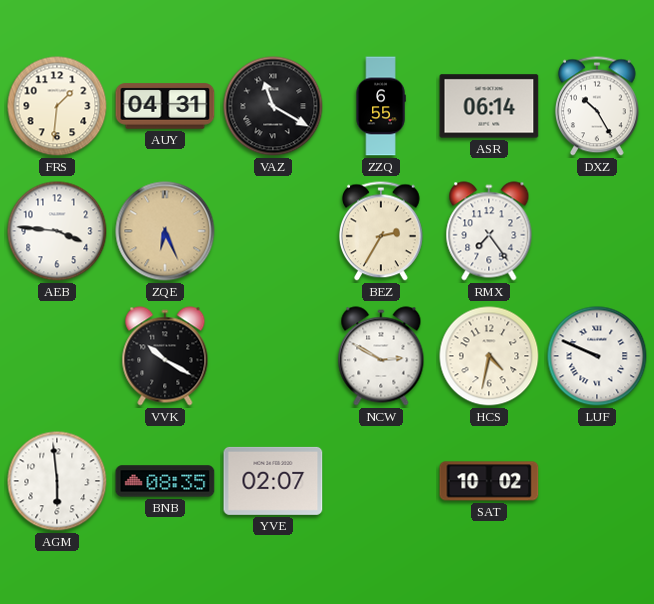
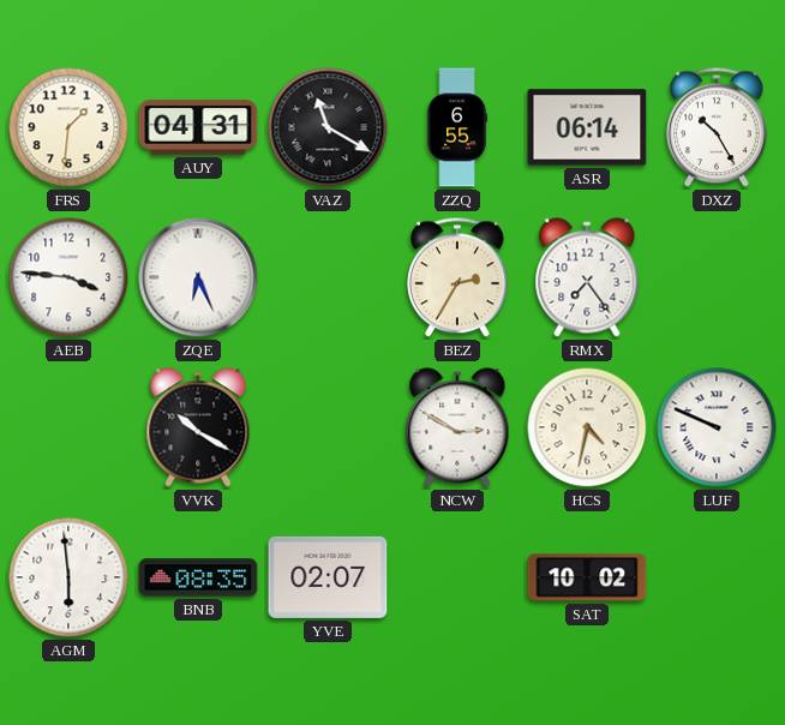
ZQE dial: champagne -> white
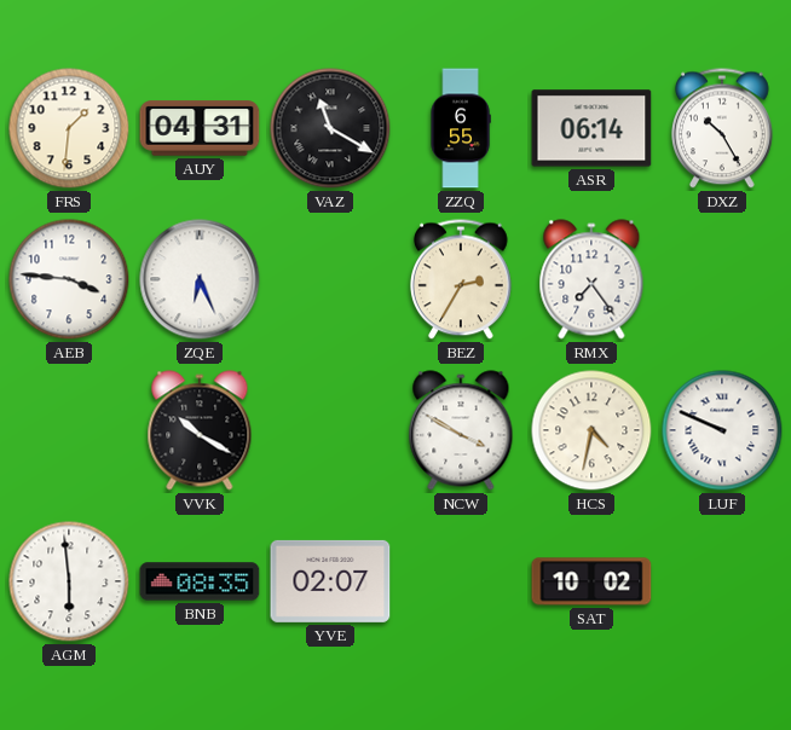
NCW: 2:50 -> 3:50
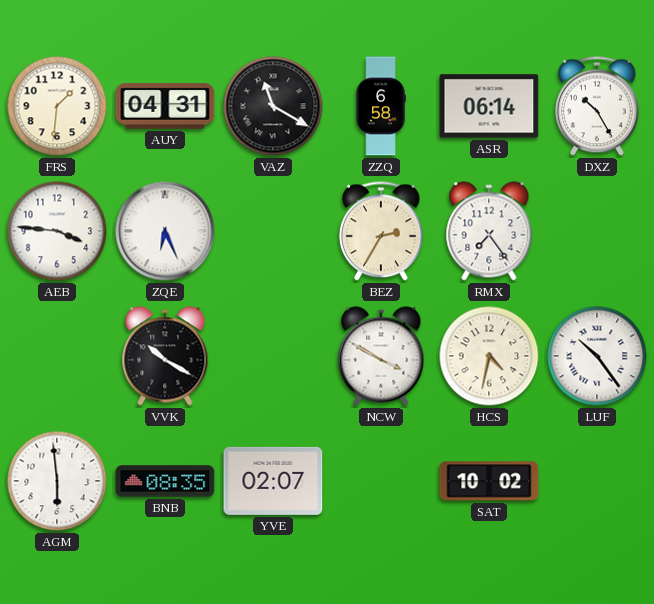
ZZQ: 6:55 -> 6:58
LUF: 9:49 -> 10:24
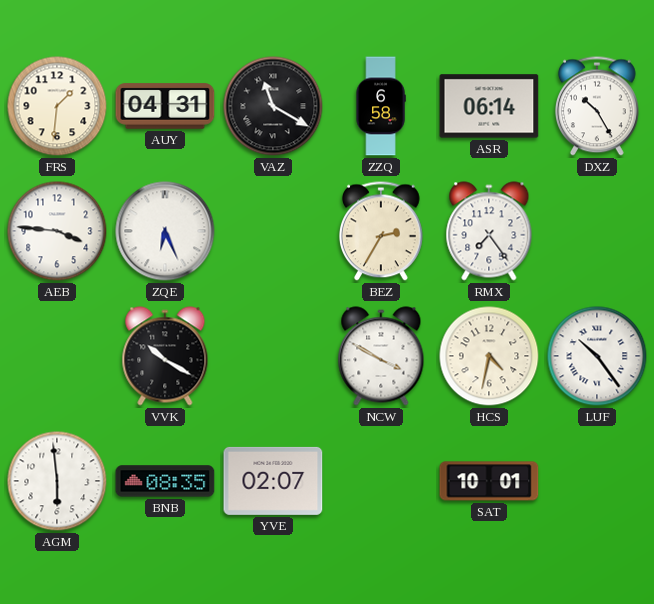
SAT: 10:02 -> 10:01
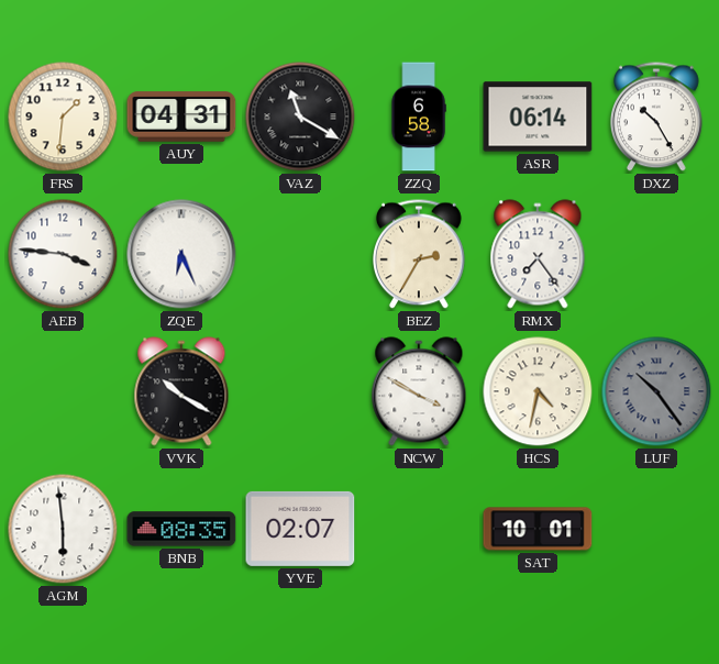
LUF dial: white -> grey
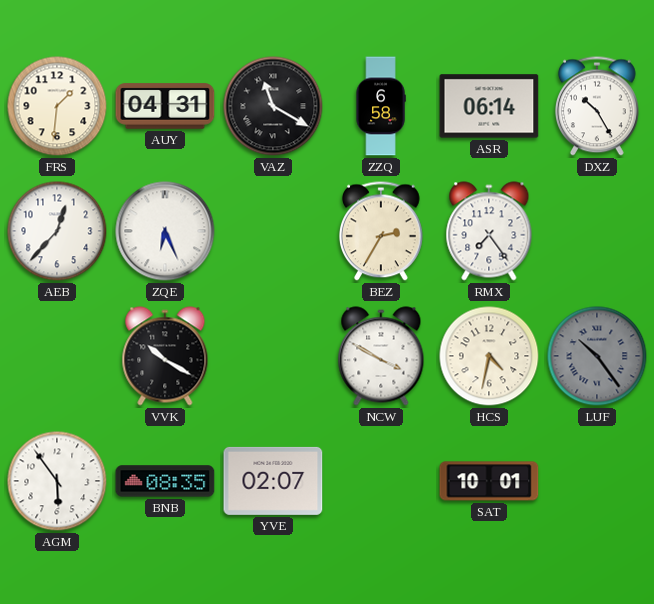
AEB: 3:46 -> 12:37
AGM: 5:59 -> 5:54
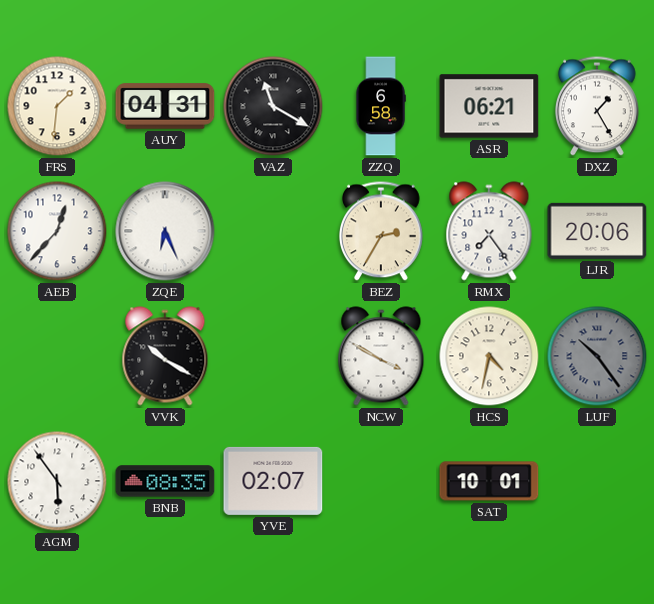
ASR: 06:14 -> 06:21
DXZ: 10:25 -> 1:25
LJR: none -> 20:06
